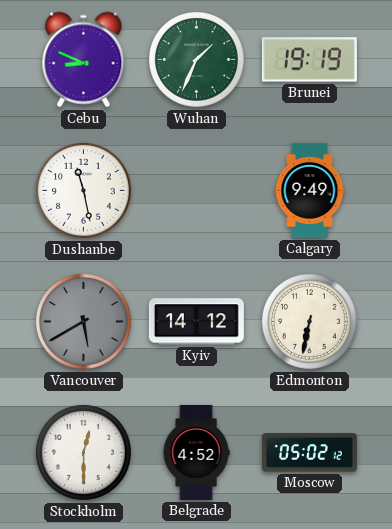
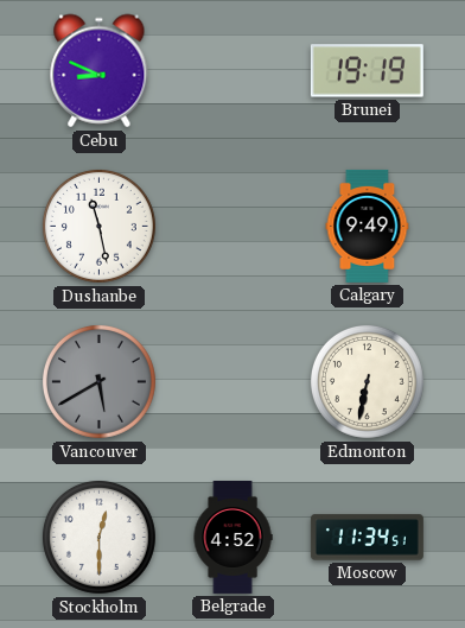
Wuhan: 1:34 -> none
Kyiv: 14:12 -> none
Moscow: 05:02 -> 11:34
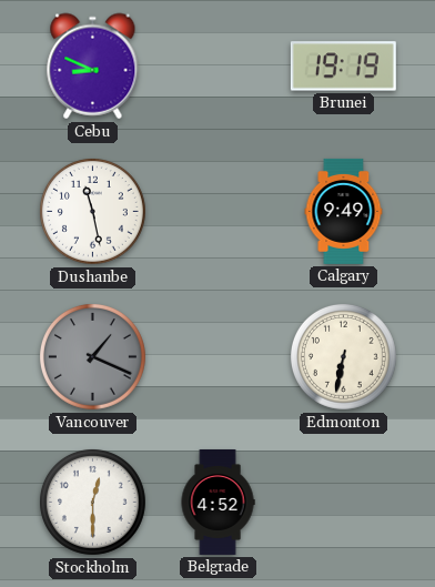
Vancouver: 5:40 -> 1:19
Moscow: 11:34 -> none
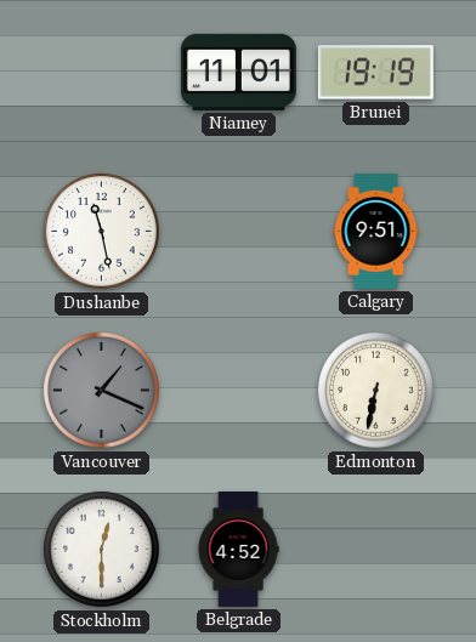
Cebu: 8:49 -> none
Niamey: none -> 11:01
Calgary: 9:49 -> 9:51
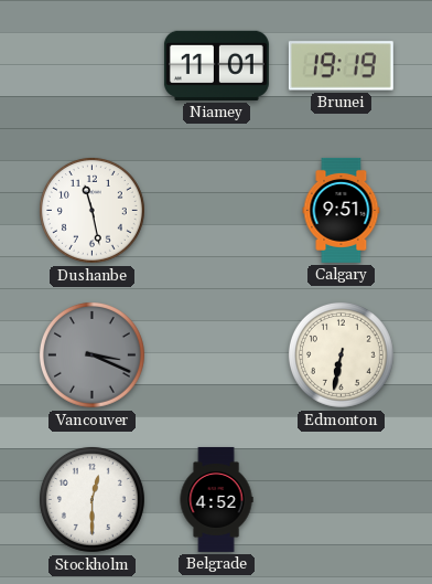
Vancouver: 1:19 -> 3:19
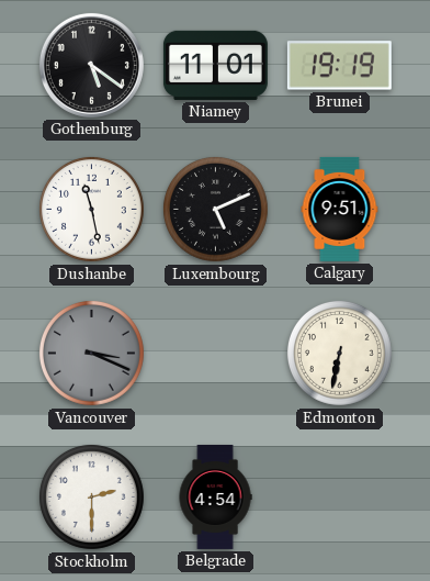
Gothenburg: none -> 5:21
Luxembourg: none -> 5:11
Stockholm: 12:30 -> 2:30
Belgrade: 4:52 -> 4:54
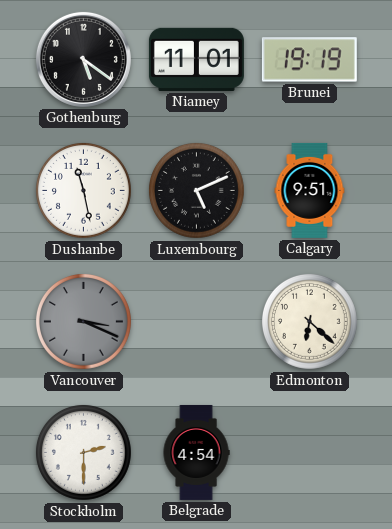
Edmonton: 6:32 -> 6:22
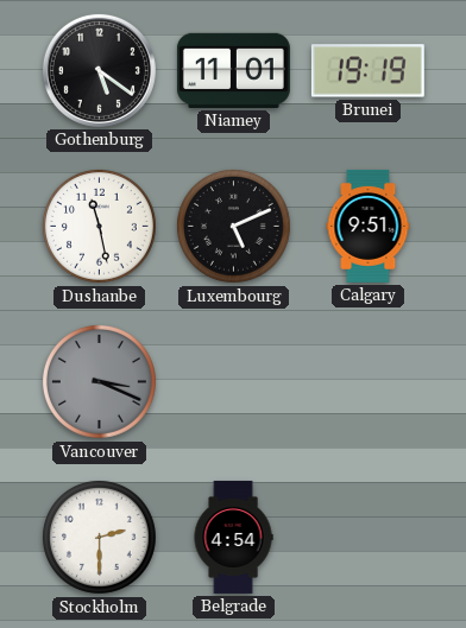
Edmonton: 6:22 -> none
